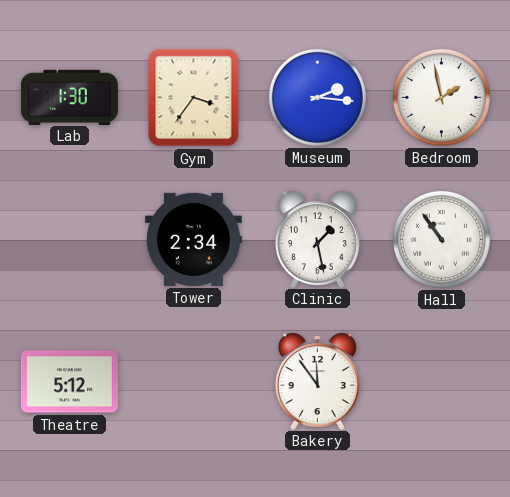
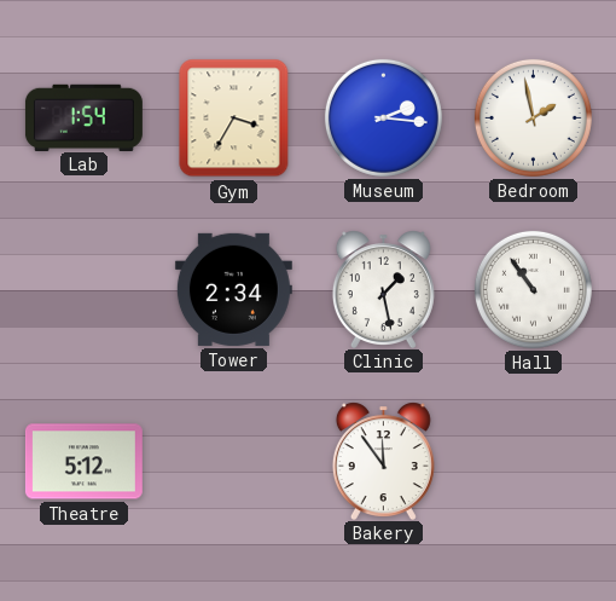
Lab: 1:30 -> 1:54
Gym: 3:36 -> 3:35
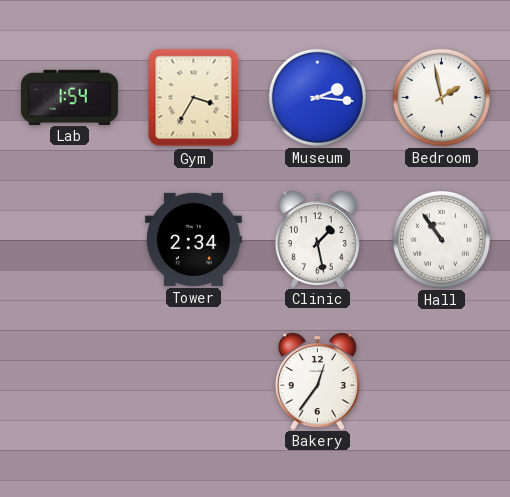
Theatre: 5:12 -> none
Bakery: 11:54 -> 12:36
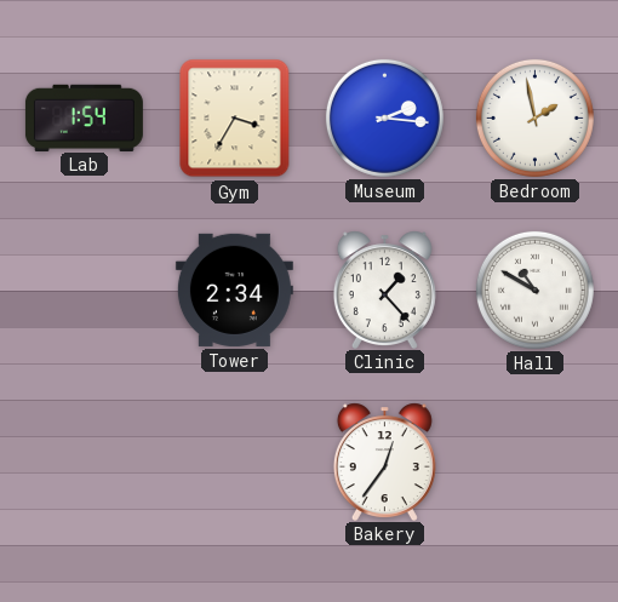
Clinic: 1:28 -> 1:23
Hall: 10:54 -> 10:50
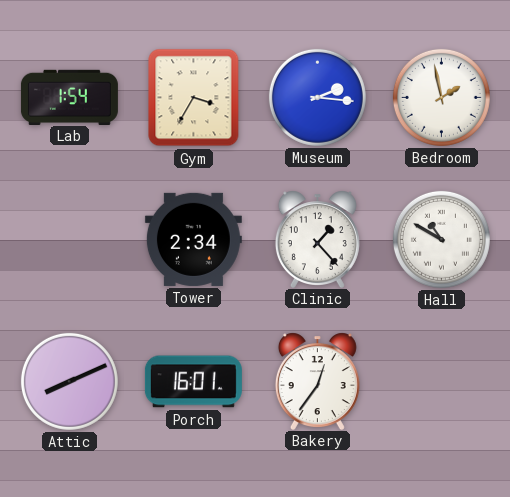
Attic: none -> 8:11
Porch: none -> 16:01
